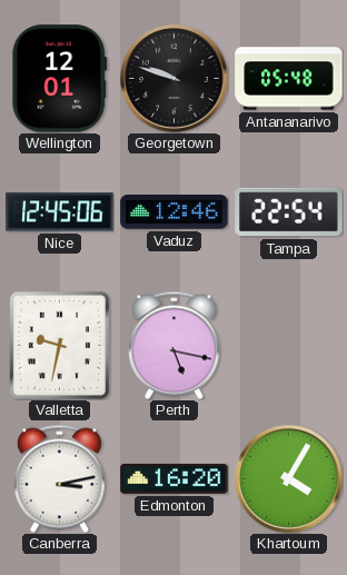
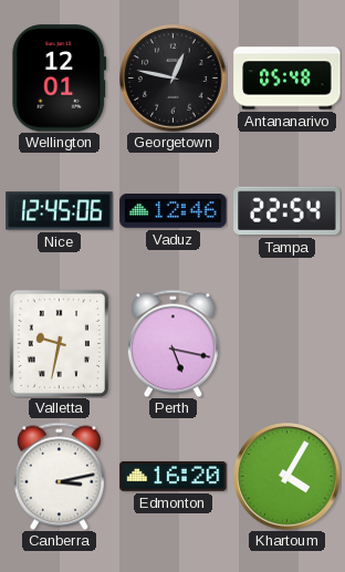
Georgetown: 9:48 -> 12:47
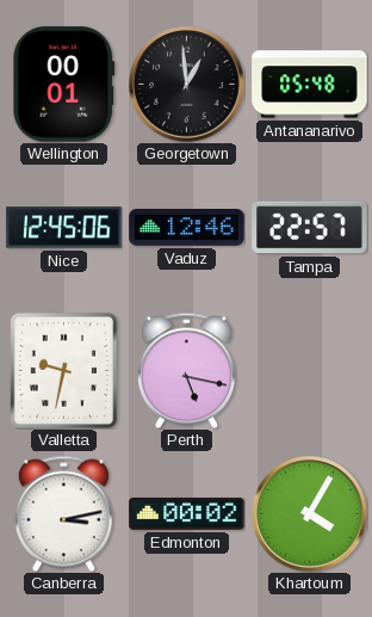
Wellington: 12:01 -> 00:01
Georgetown: 12:47 -> 12:59
Tampa: 22:54 -> 22:57
Edmonton: 16:20 -> 00:02
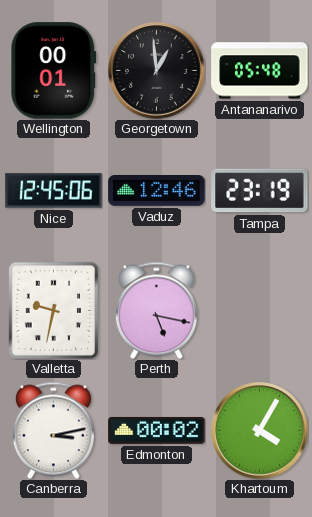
Tampa: 22:57 -> 23:19
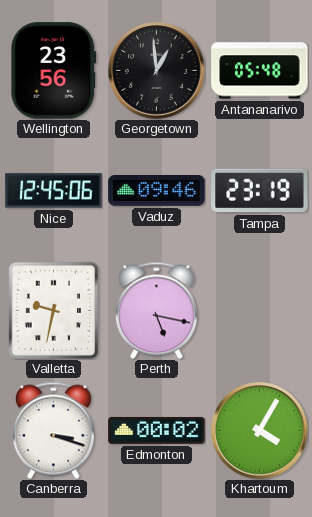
Wellington: 00:01 -> 23:56
Vaduz: 12:46 -> 09:46
Canberra: 3:13 -> 3:18
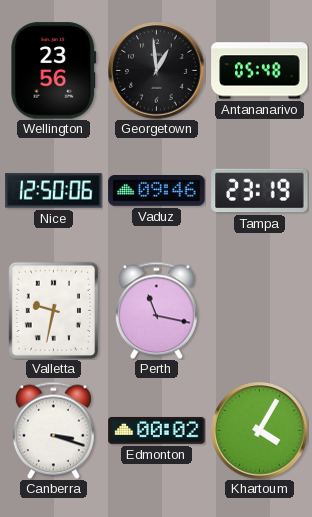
Nice: 12:45 -> 12:50
Perth: 5:17 -> 11:17
